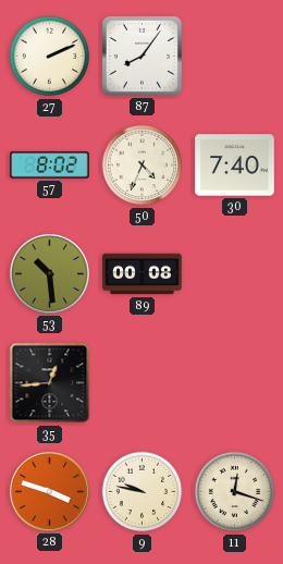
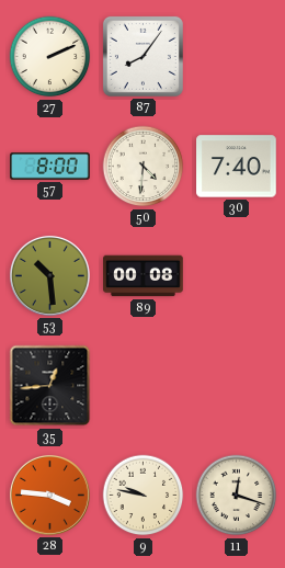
57: 8:02 -> 8:00
50: 4:34 -> 4:31
28: 3:48 -> 3:46
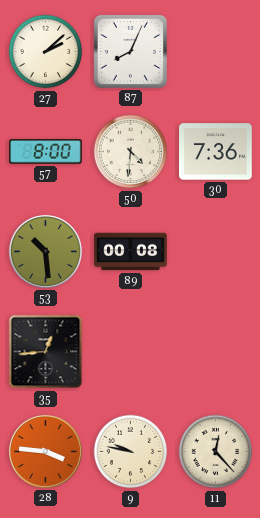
27: 2:11 -> 2:08
87: 8:06 -> 8:04
30: 7:40 -> 7:36
11: 12:18 -> 12:23
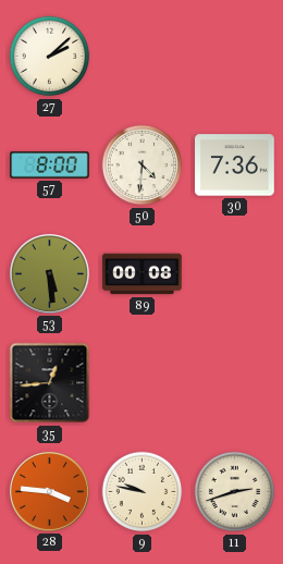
87: 8:04 -> none
53: 10:29 -> 5:29
11: 12:23 -> 2:42
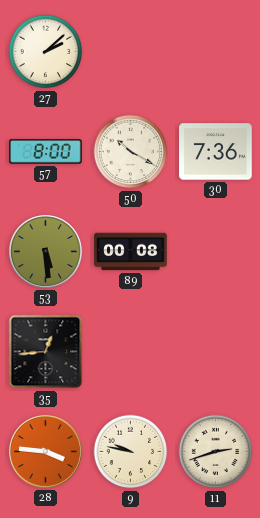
50: 4:31 -> 10:20
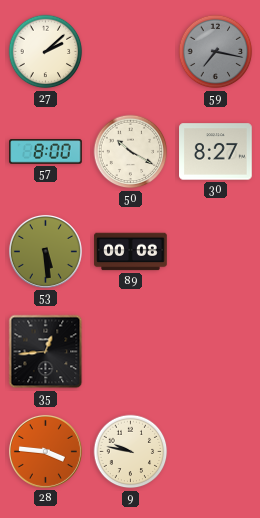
59: none -> 7:17
30: 7:36 -> 8:27
11: 2:42 -> none
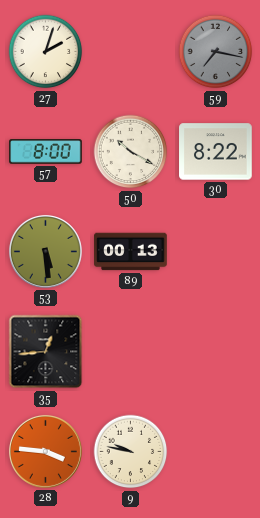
27: 2:08 -> 2:03
30: 8:27 -> 8:22
89: 00:08 -> 00:13
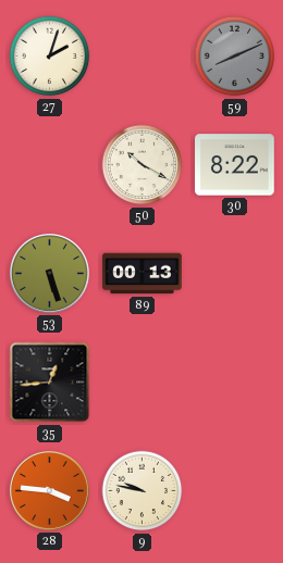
59: 7:17 -> 8:11
57: 8:00 -> none
53: 5:29 -> 5:27
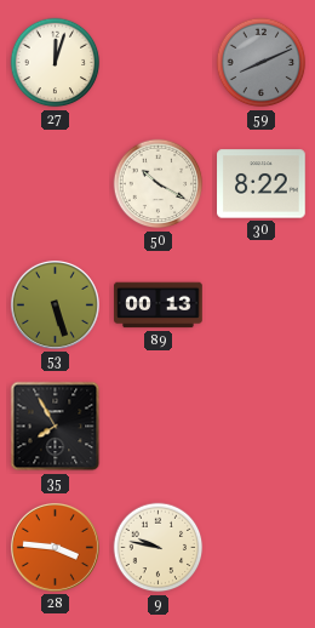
27: 2:03 -> 12:03
35: 12:44 -> 7:55
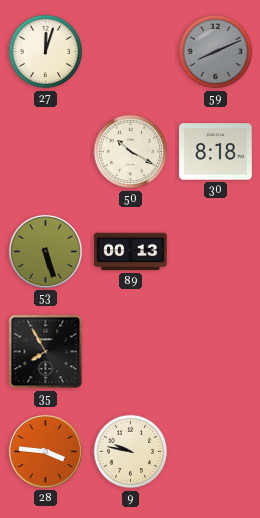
30: 8:22 -> 8:18
